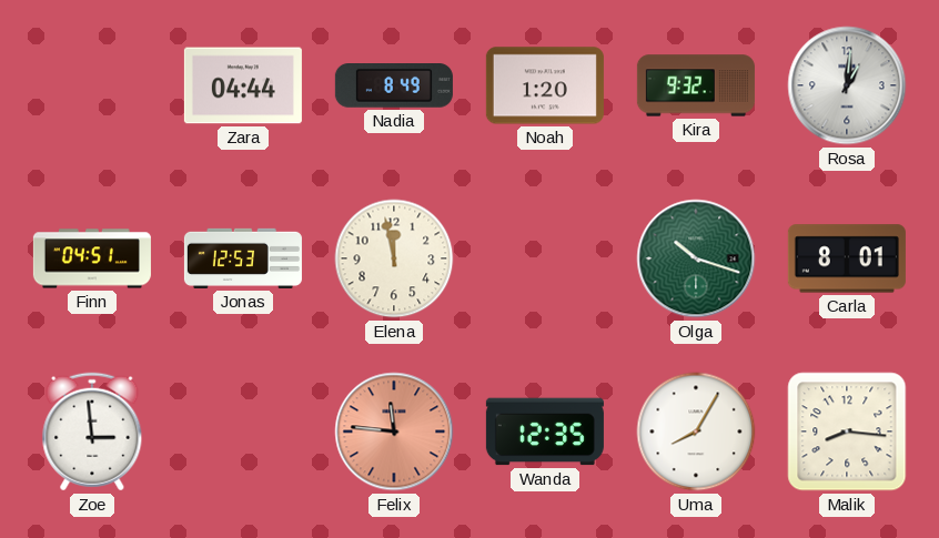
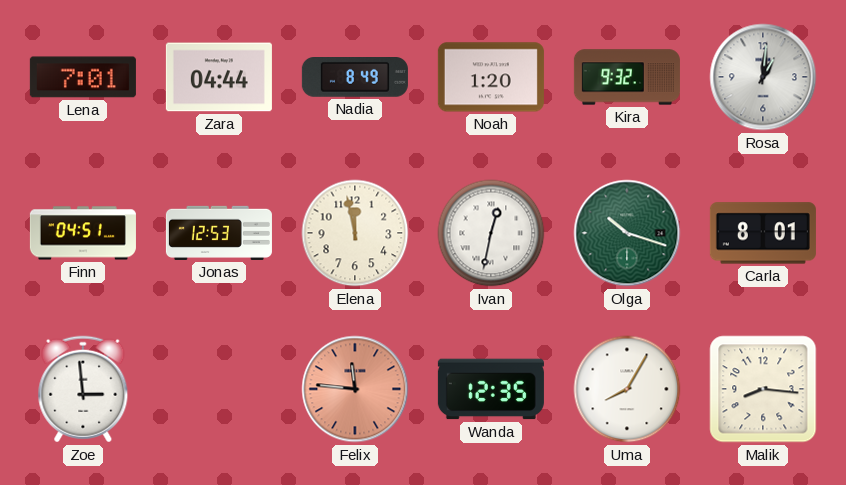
Lena: none -> 7:01
Ivan: none -> 12:32
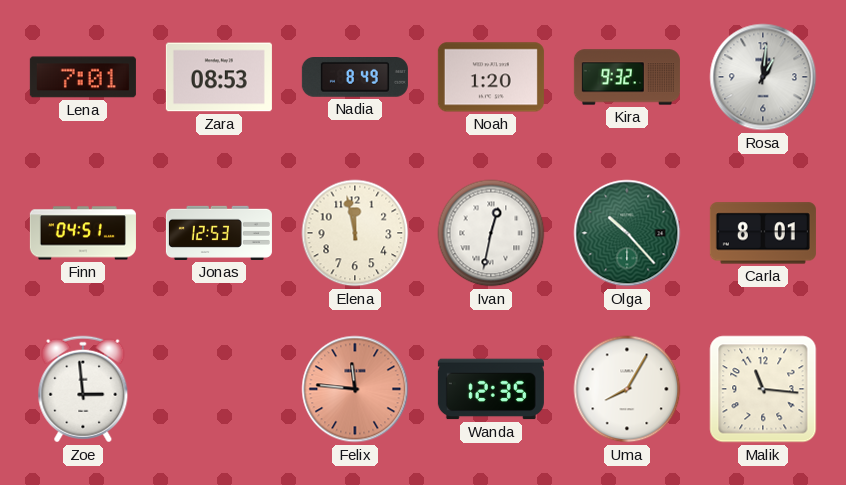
Zara: 04:44 -> 08:53
Olga: 10:18 -> 10:23
Malik: 8:16 -> 11:16
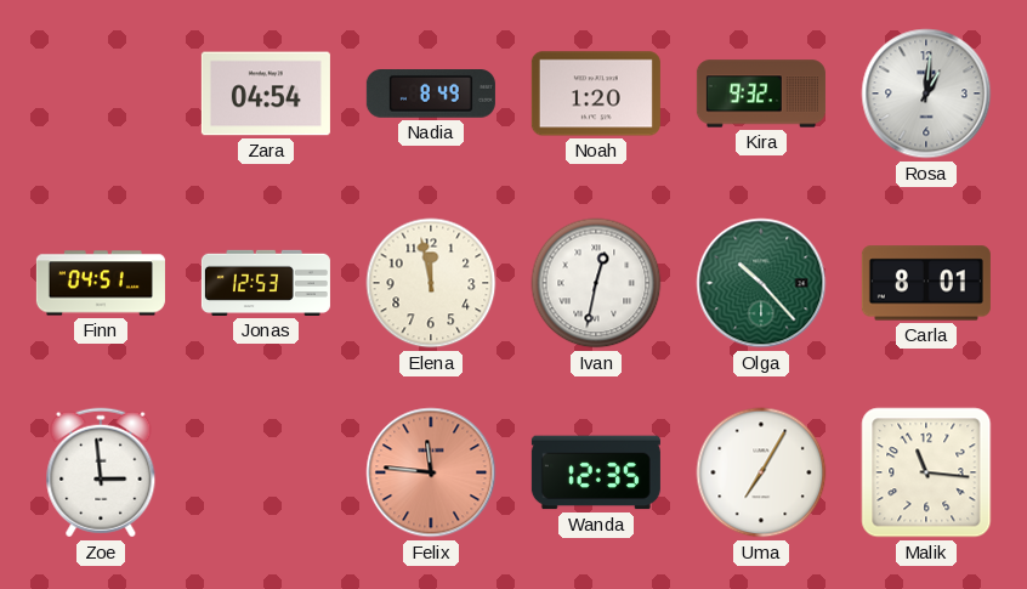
Lena: 7:01 -> none
Zara: 08:53 -> 04:54
Uma: 8:05 -> 7:05
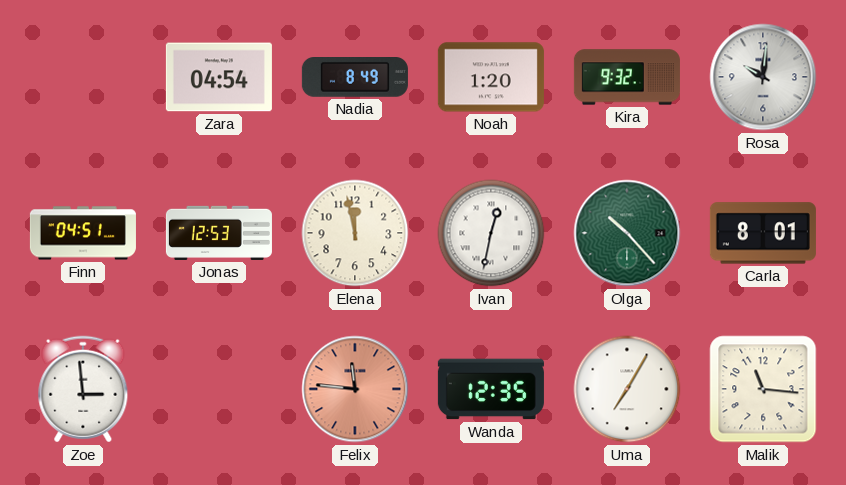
Rosa: 1:01 -> 10:01
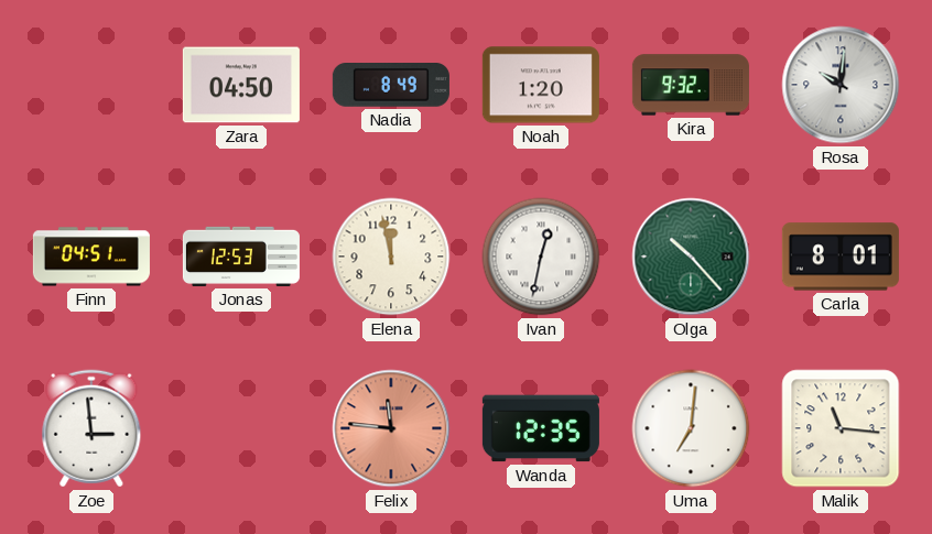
Zara: 04:54 -> 04:50
Uma: 7:05 -> 7:01
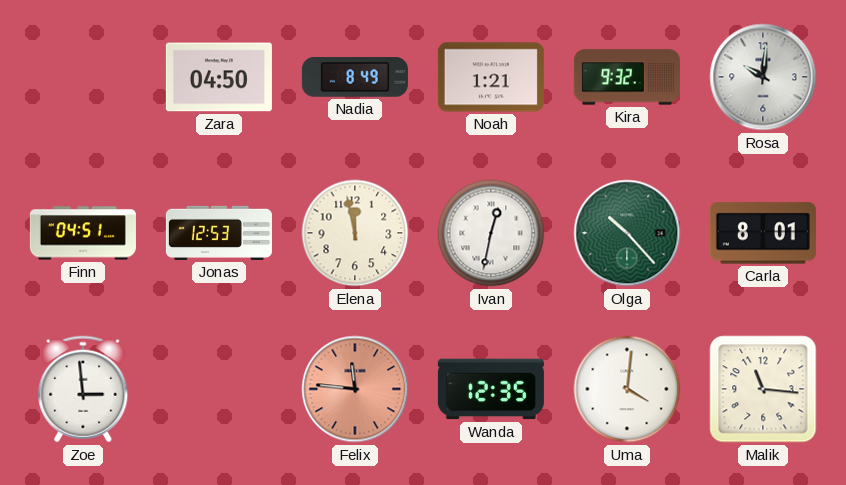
Noah: 1:20 -> 1:21
Uma: 7:01 -> 4:01
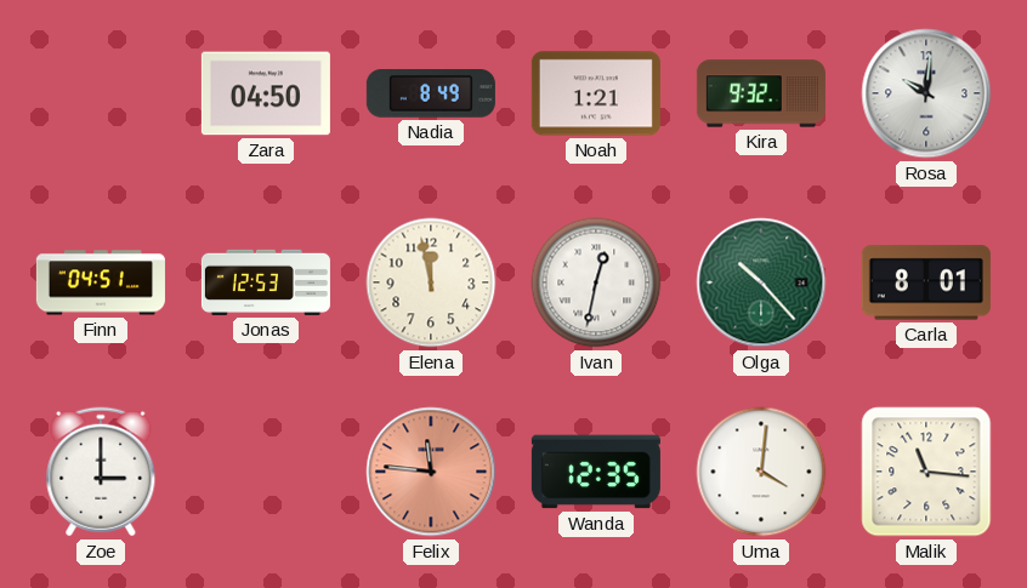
Zoe: 2:59 -> 3:00
